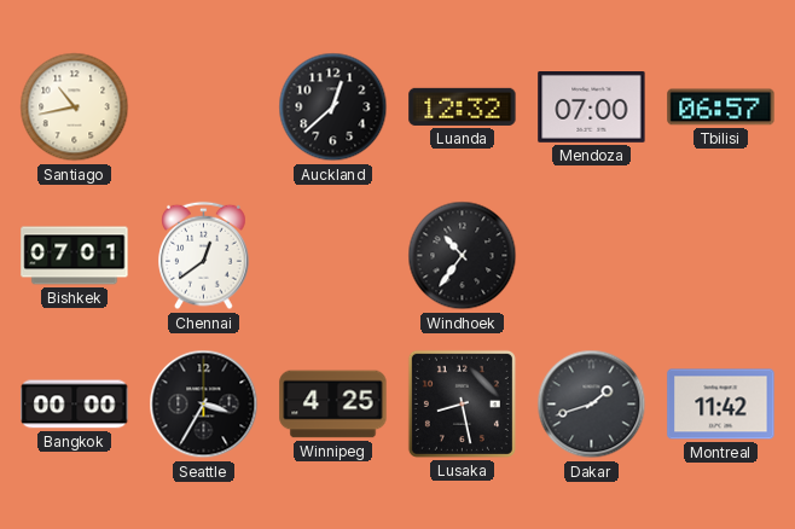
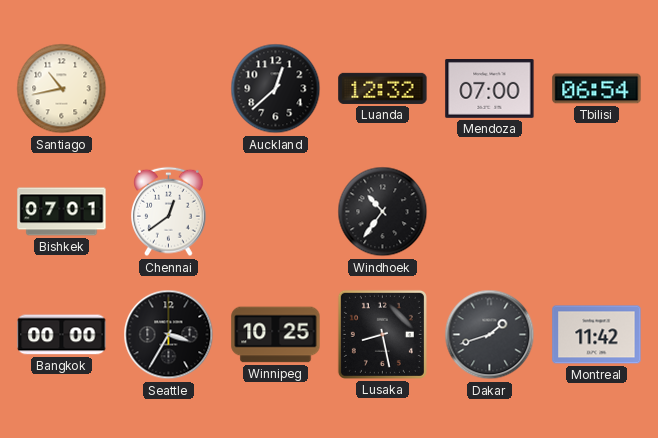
Tbilisi: 06:57 -> 06:54
Winnipeg: 4:25 -> 10:25
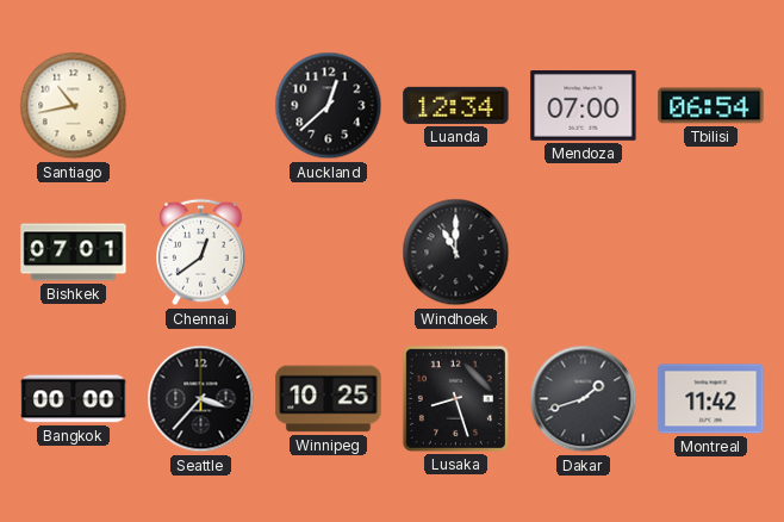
Luanda: 12:32 -> 12:34
Windhoek: 10:36 -> 11:00
Seattle: 3:35 -> 3:37
Lusaka: 8:28 -> 8:27
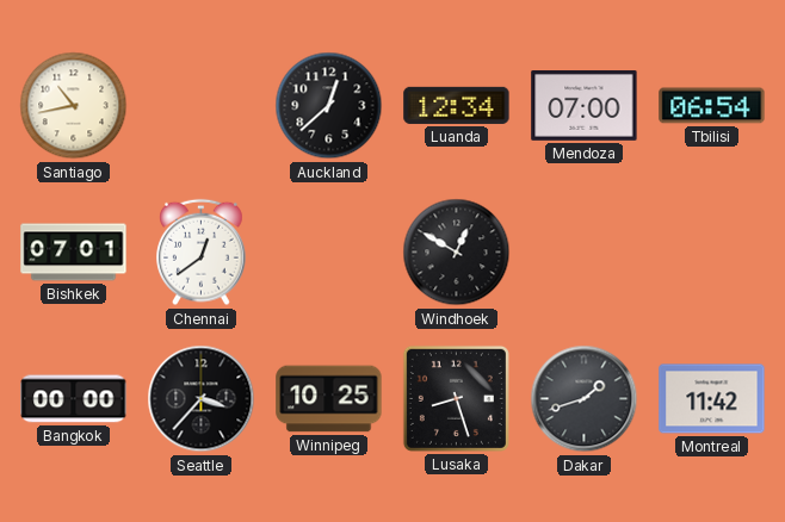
Windhoek: 11:00 -> 12:50
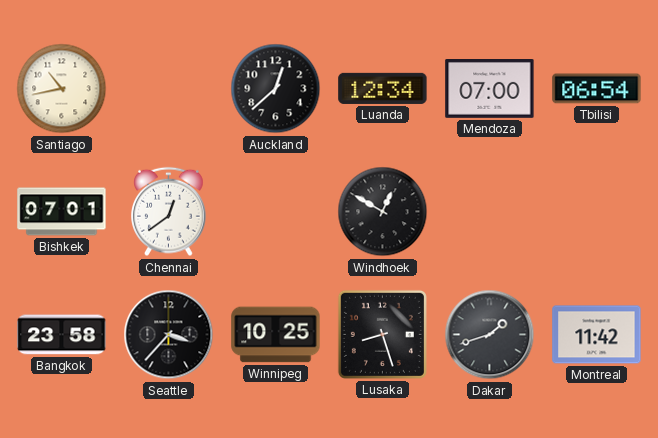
Bangkok: 00:00 -> 23:58
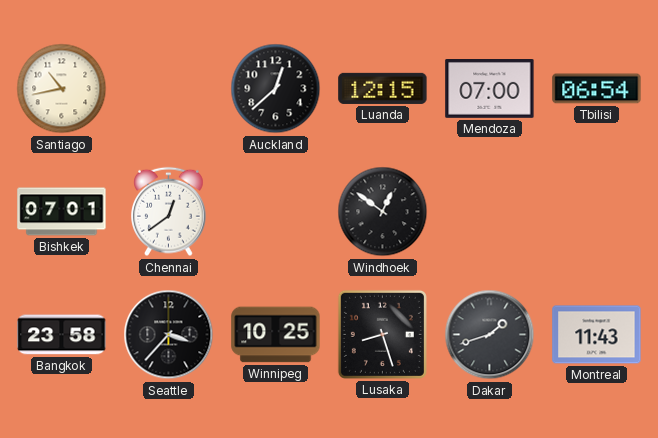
Luanda: 12:34 -> 12:15
Windhoek: 12:50 -> 12:51
Montreal: 11:42 -> 11:43
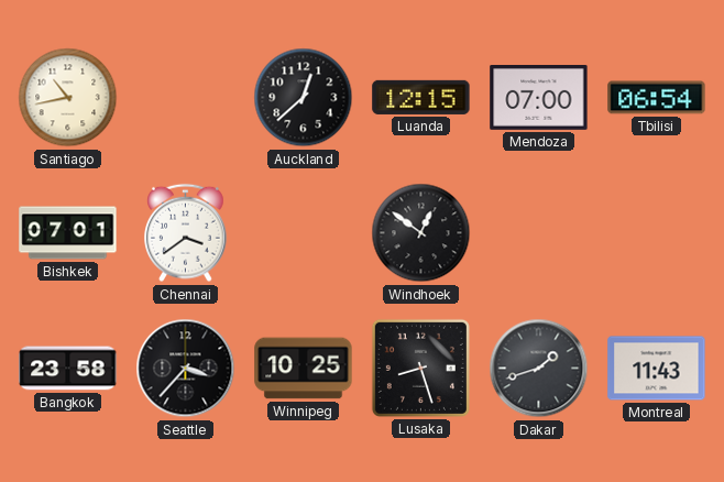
Chennai: 12:39 -> 3:39
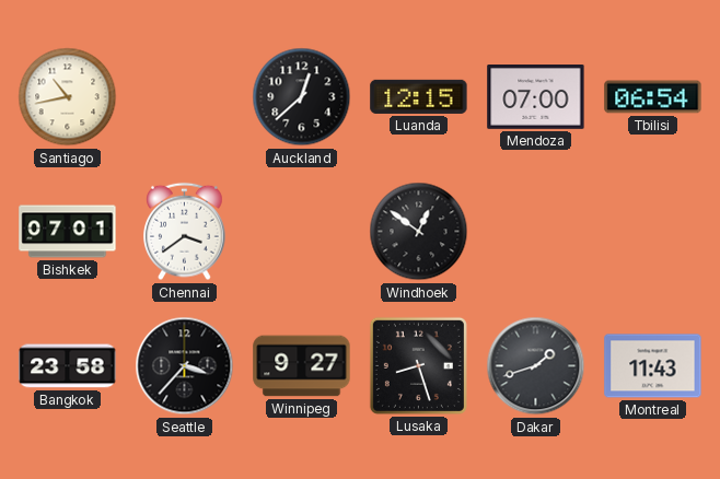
Winnipeg: 10:25 -> 9:27
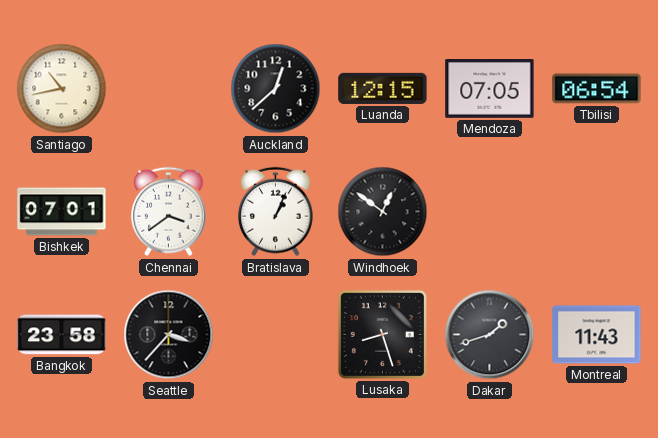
Mendoza: 07:00 -> 07:05
Bratislava: none -> 1:04
Winnipeg: 9:27 -> none
